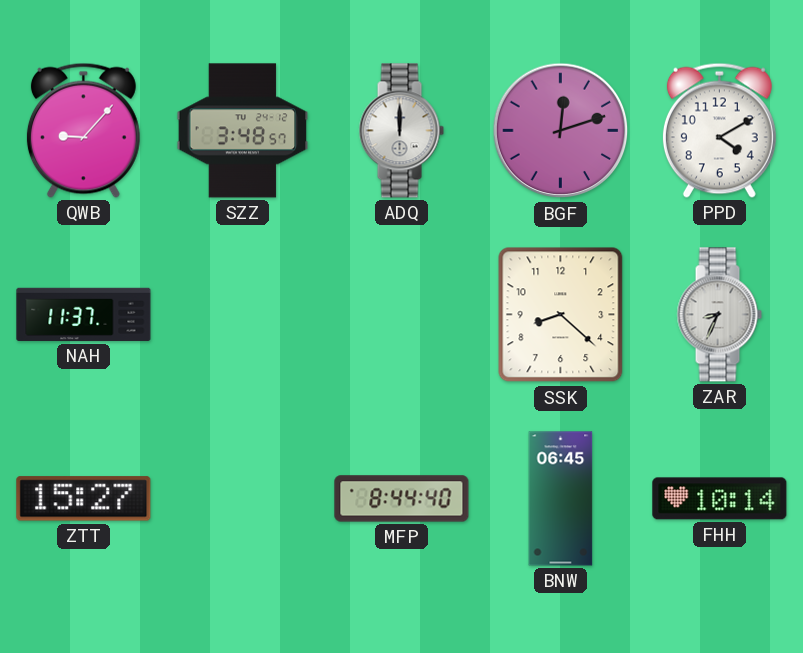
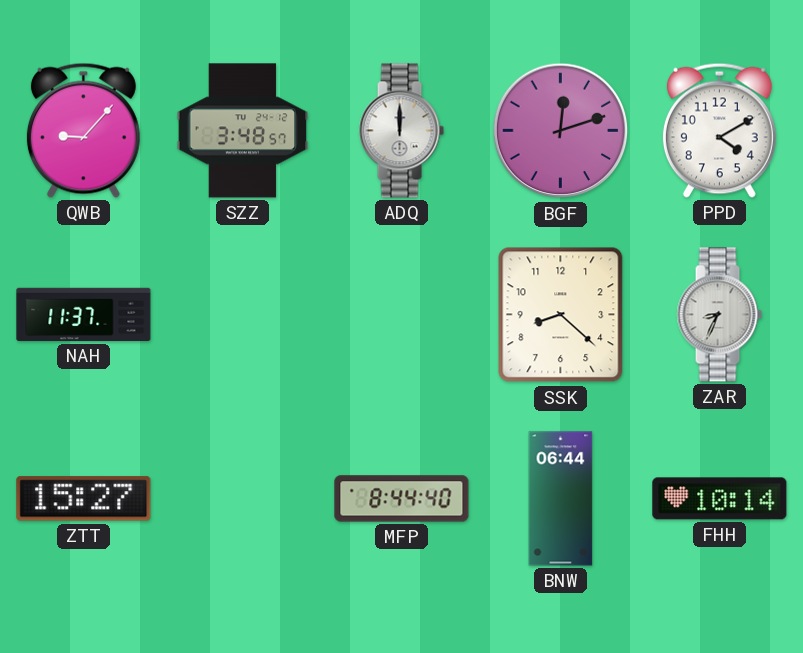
BNW: 06:45 -> 06:44
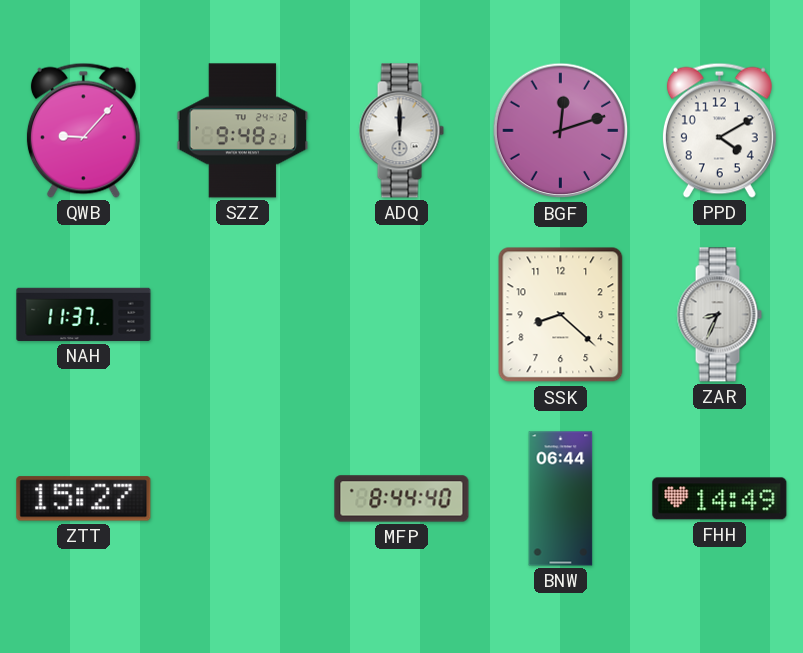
SZZ: 3:48 -> 9:48
FHH: 10:14 -> 14:49
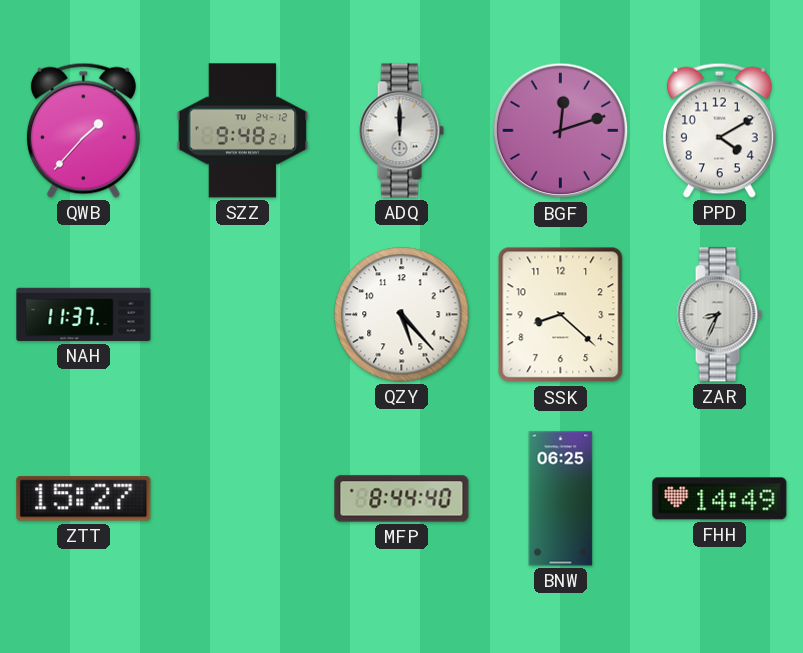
QWB: 9:07 -> 1:37
QZY: none -> 5:23
BNW: 06:44 -> 06:25
